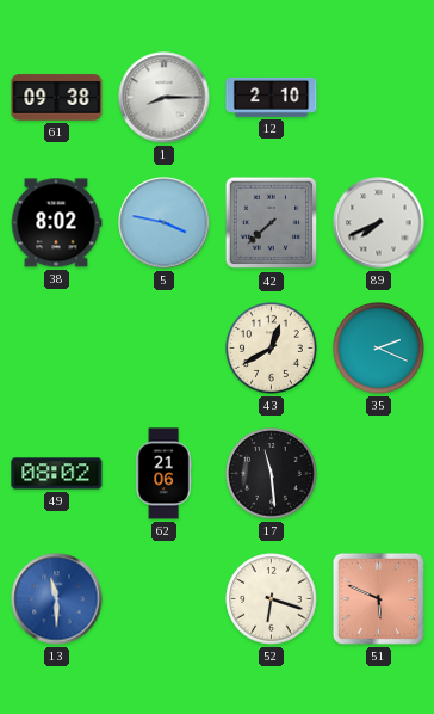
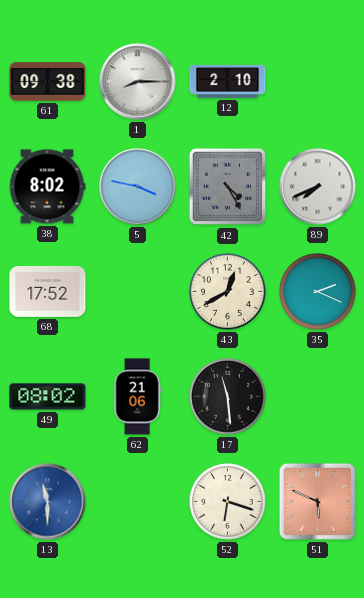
42: 7:38 -> 4:25
68: none -> 17:52
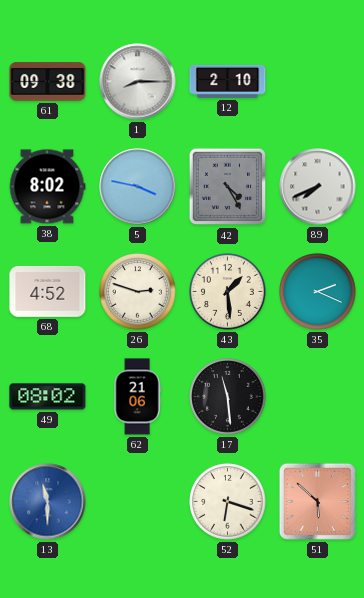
68: 17:52 -> 4:52
26: none -> 2:48
43: 12:40 -> 1:29
51: 5:49 -> 5:52
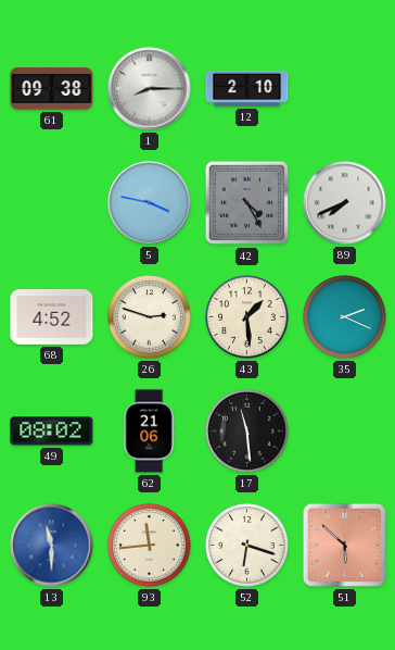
38: 8:02 -> none
93: none -> 11:44
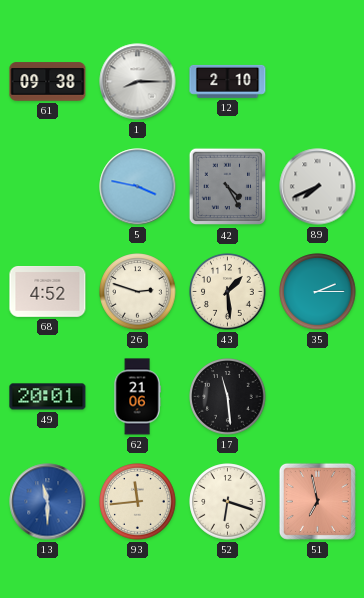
35: 2:19 -> 2:15
49: 08:02 -> 20:01
51: 5:52 -> 6:58
